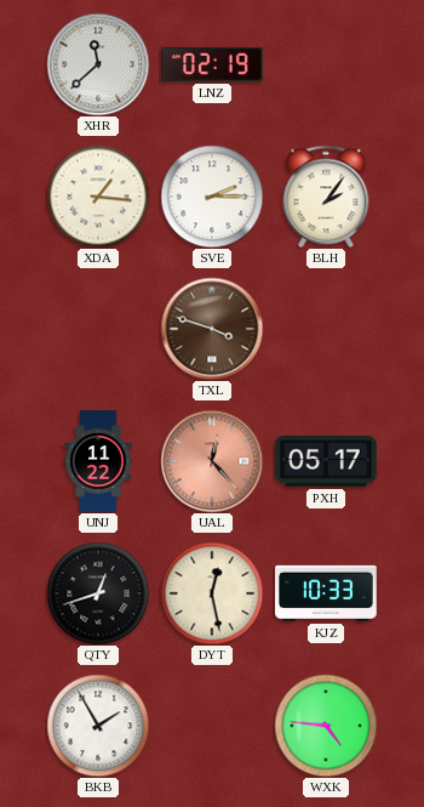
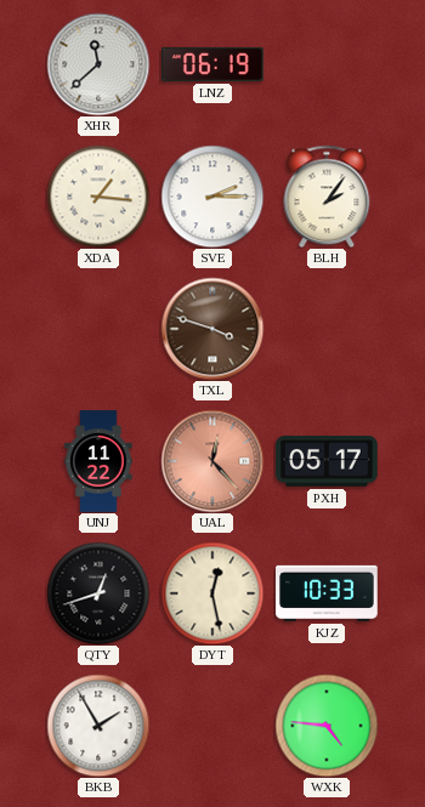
LNZ: 02:19 -> 06:19
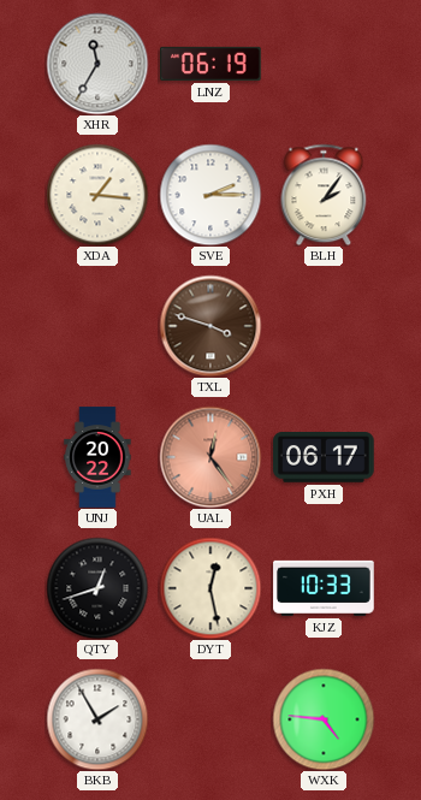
XHR: 11:38 -> 11:35
UNJ: 11:22 -> 20:22
UAL: 12:23 -> 12:24
PXH: 05:17 -> 06:17
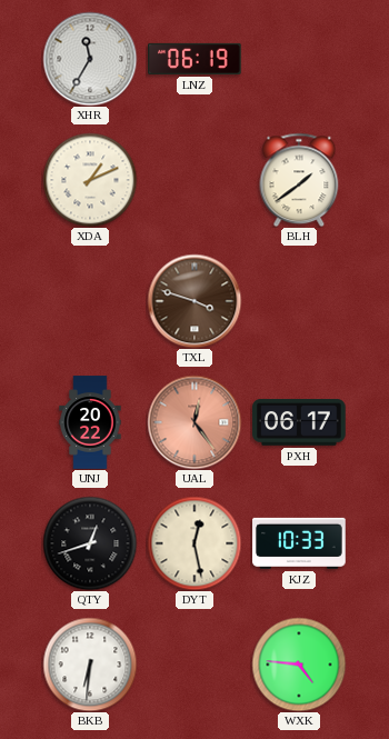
XDA: 1:16 -> 1:11
SVE: 2:15 -> none
BLH: 2:06 -> 1:39
BKB: 1:55 -> 6:31
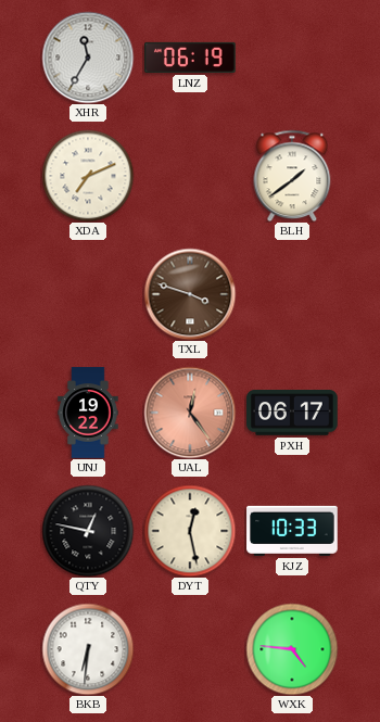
XDA: 1:11 -> 7:11
UNJ: 20:22 -> 19:22
QTY: 12:42 -> 12:47
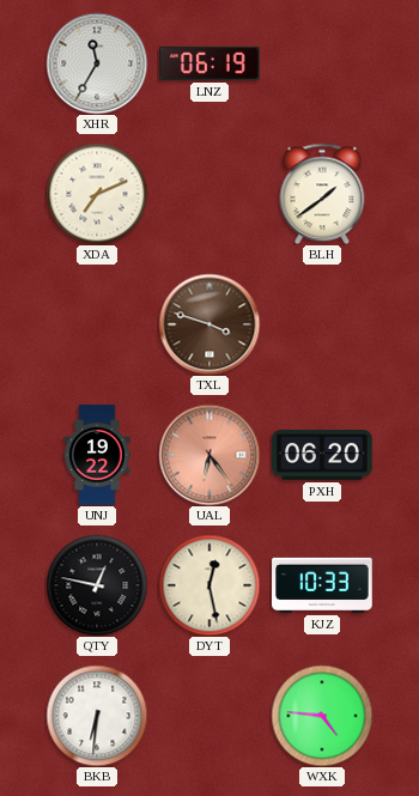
UAL: 12:24 -> 6:24
PXH: 06:17 -> 06:20
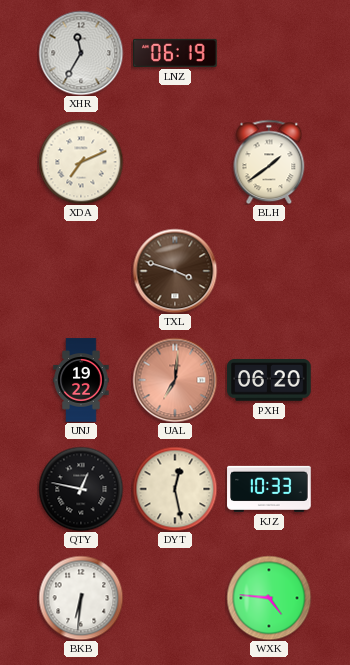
UAL: 6:24 -> 7:01
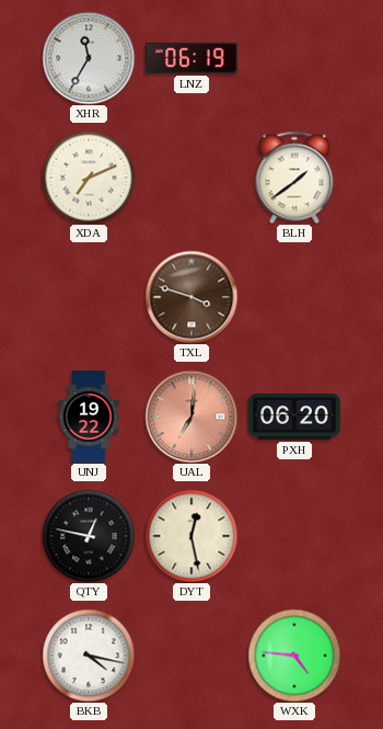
KJZ: 10:33 -> none
BKB: 6:31 -> 4:17
